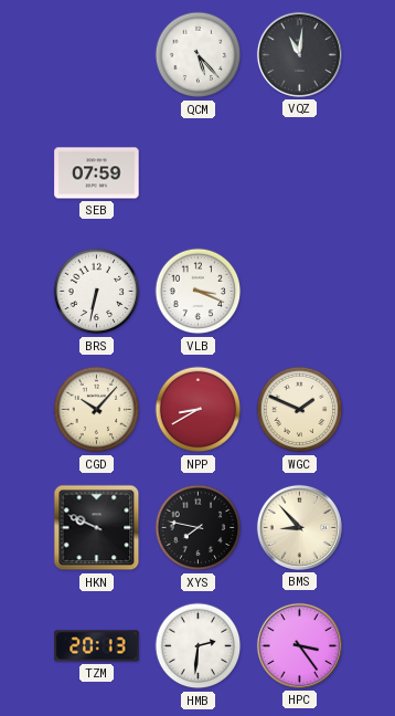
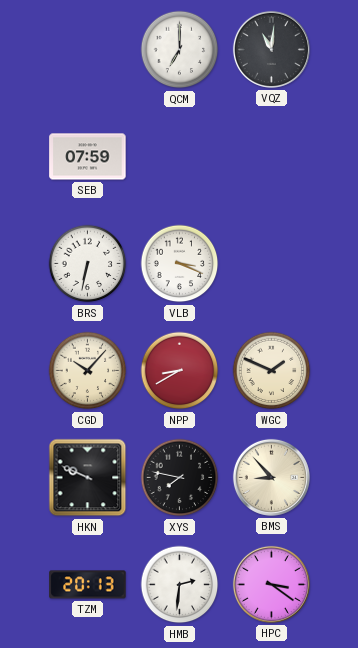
QCM: 5:23 -> 7:00
HPC: 3:24 -> 3:21
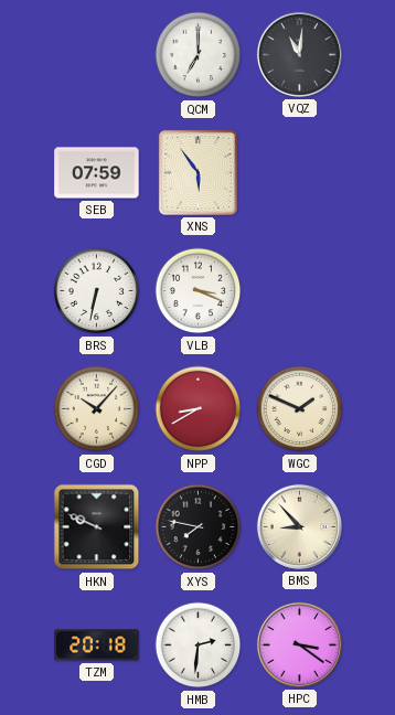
XNS: none -> 5:54
TZM: 20:13 -> 20:18
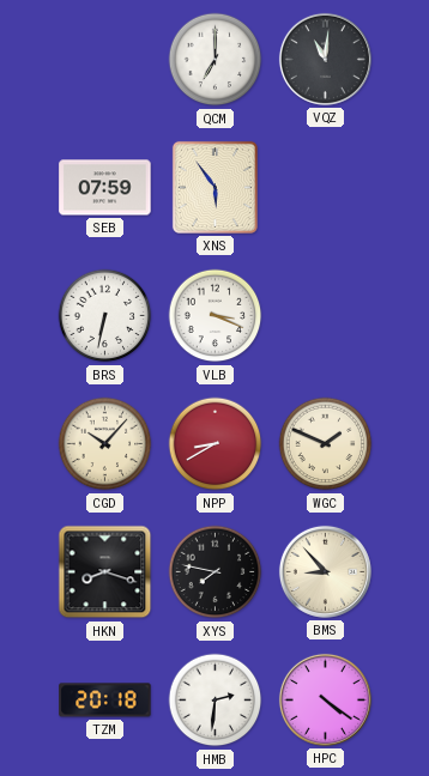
HKN: 9:49 -> 8:18
HPC: 3:21 -> 4:21
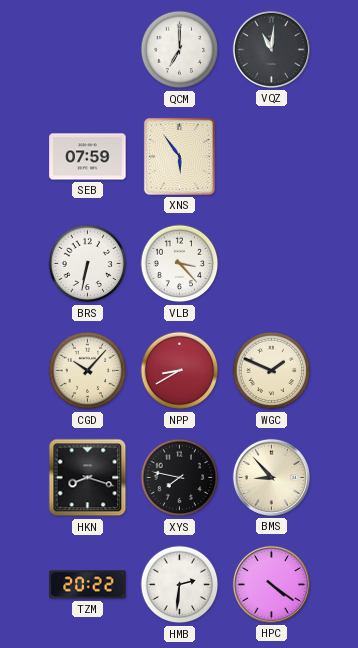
VLB: 3:19 -> 3:23
TZM: 20:18 -> 20:22
